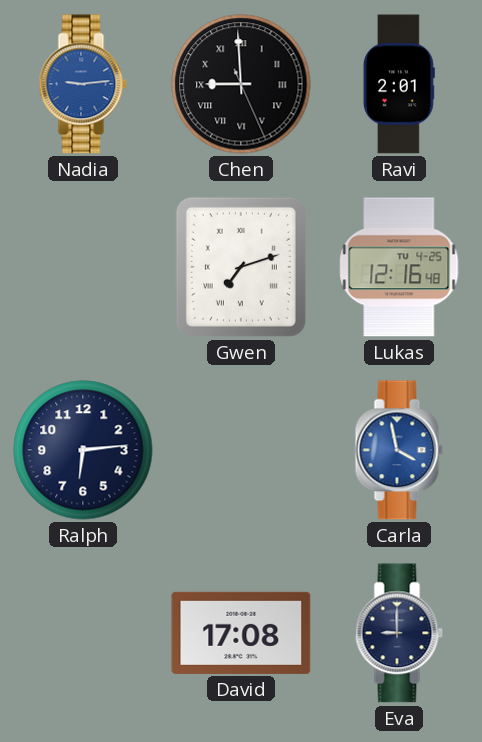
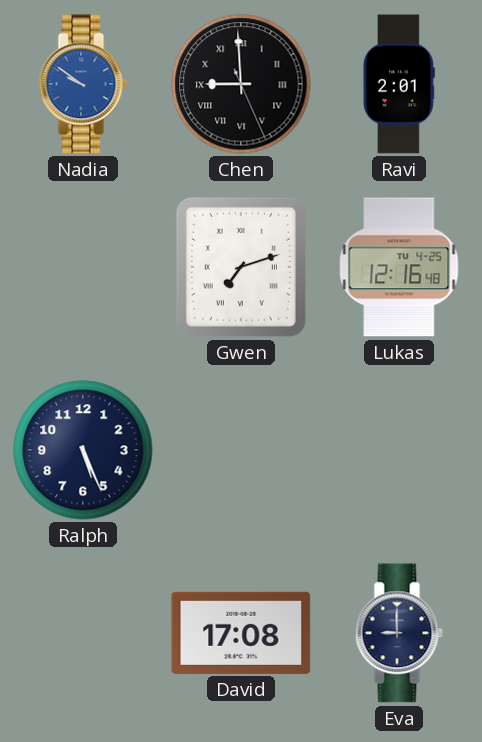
Nadia: 9:14 -> 9:51
Ralph: 6:14 -> 5:26
Carla: 3:58 -> none
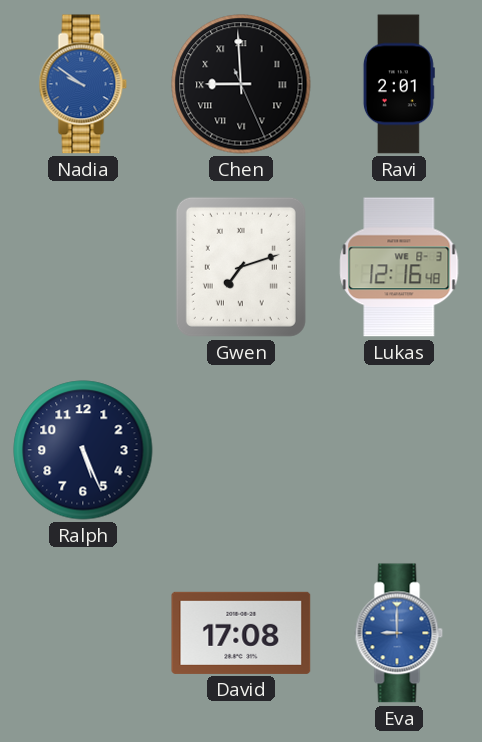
Lukas date: TU 4-25 -> WE 8-3
Eva dial: navy -> blue
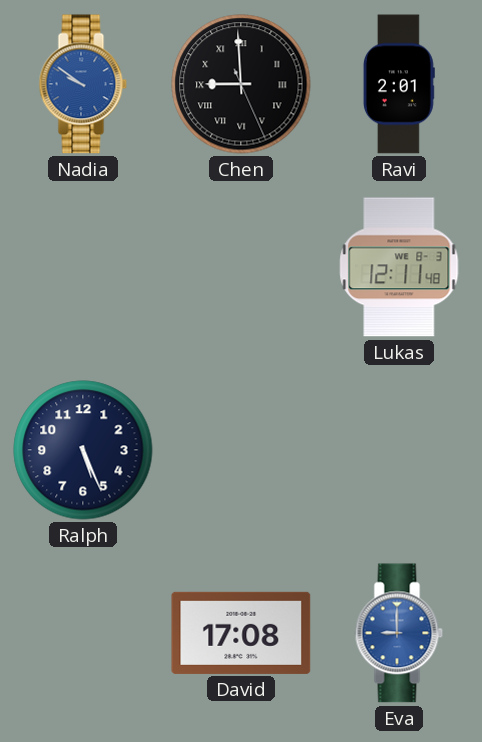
Gwen: 7:12 -> none
Lukas: 12:16 -> 12:11
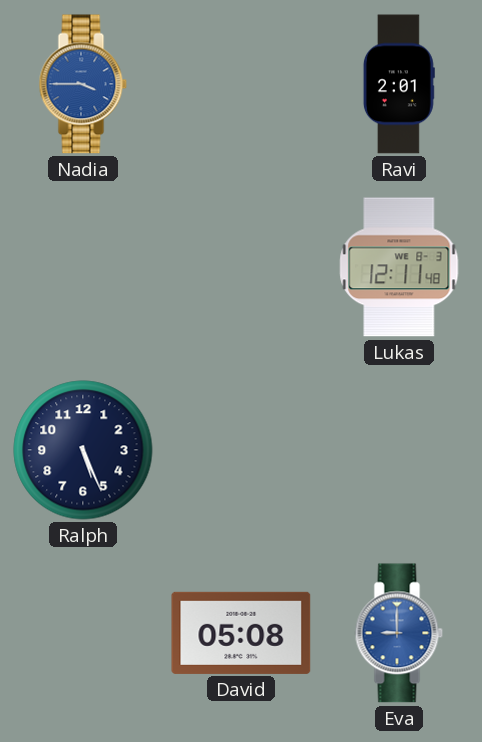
Nadia: 9:51 -> 3:45
Chen: 8:59 -> none
David: 17:08 -> 05:08
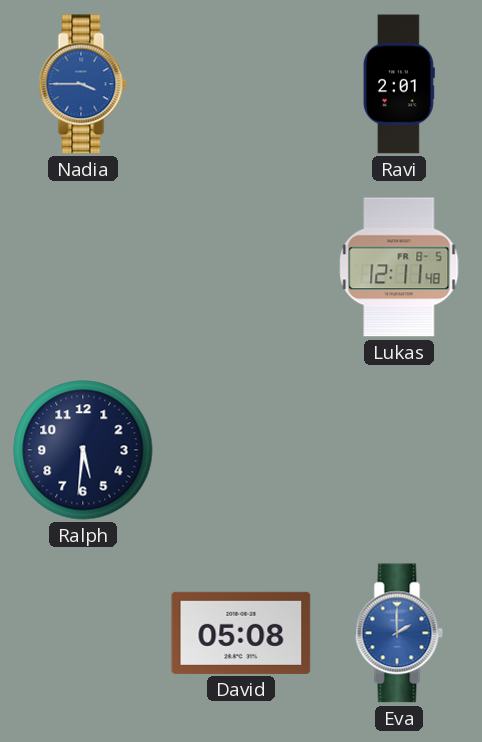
Lukas date: WE 8-3 -> FR 8-5
Ralph: 5:26 -> 5:31
Eva: 9:00 -> 2:00
